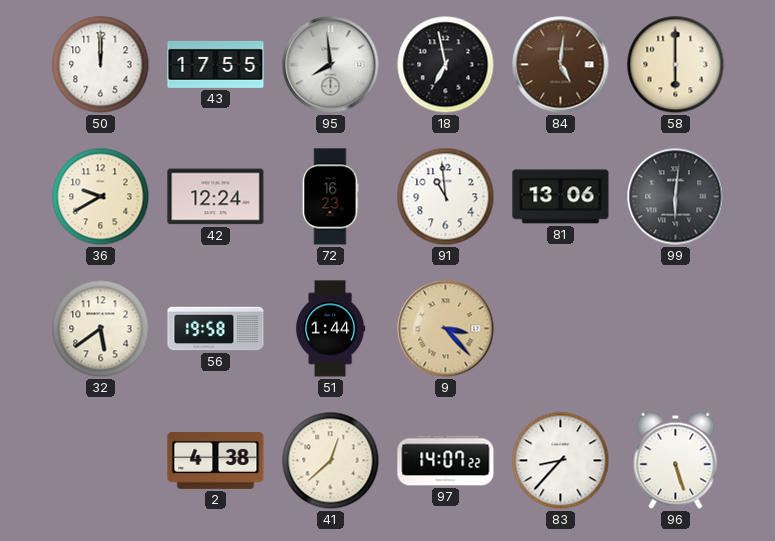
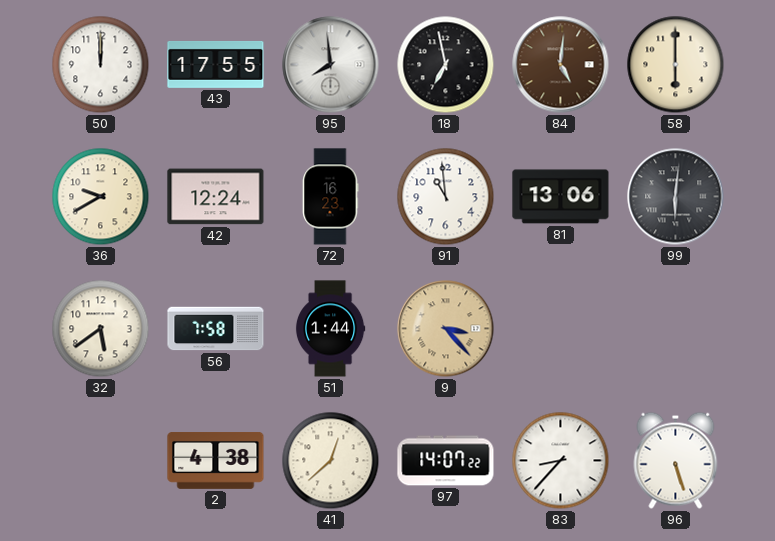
56: 19:58 -> 7:58
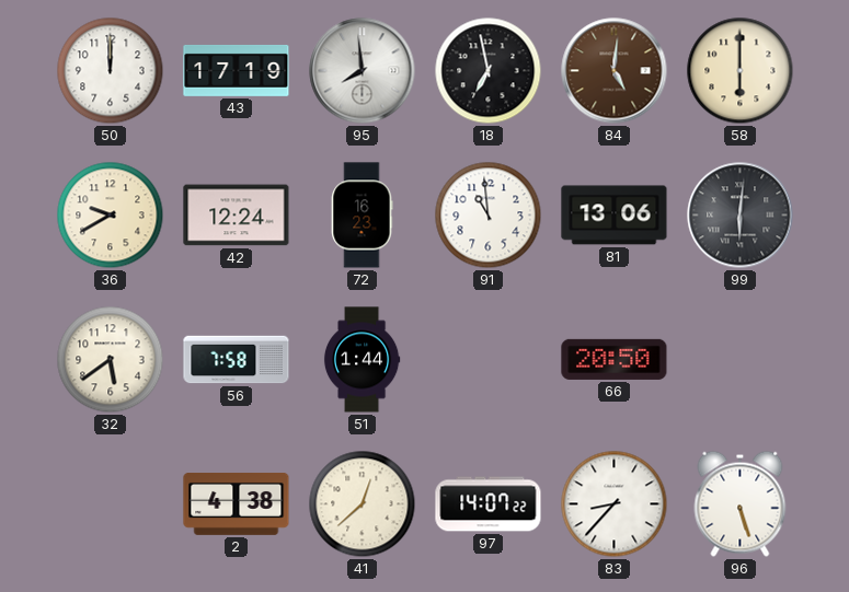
43: 17:55 -> 17:19
9: 3:23 -> none
66: none -> 20:50
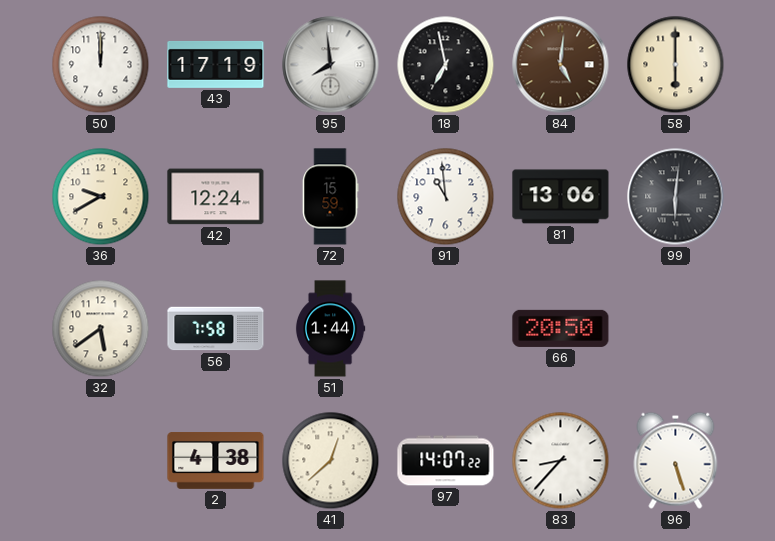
72: 16:23 -> 15:59
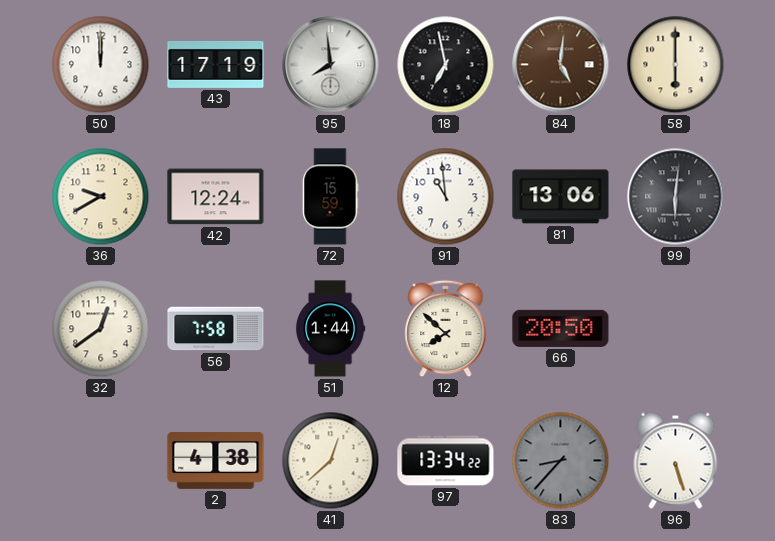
32: 5:39 -> 12:39
12: none -> 7:52
97: 14:07 -> 13:34
83 dial: white -> grey
